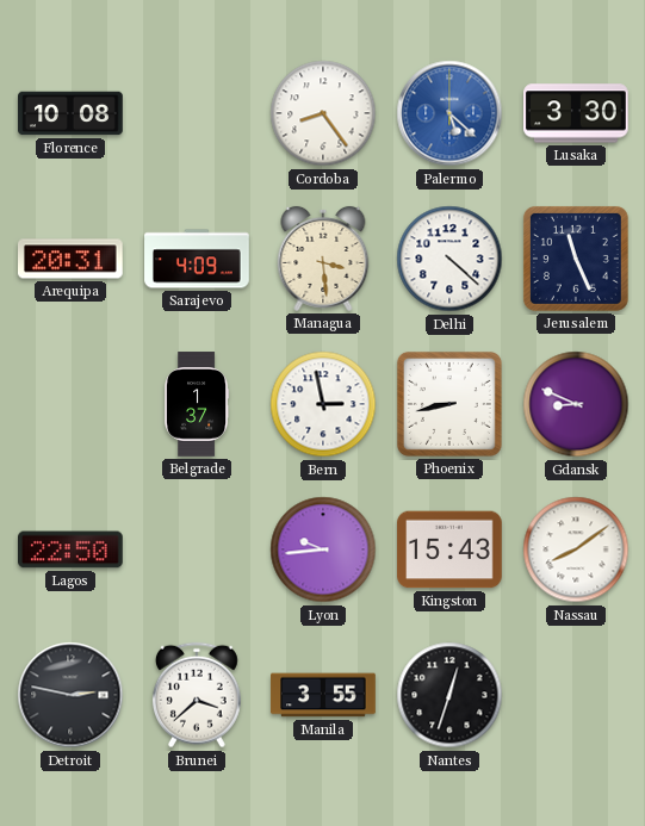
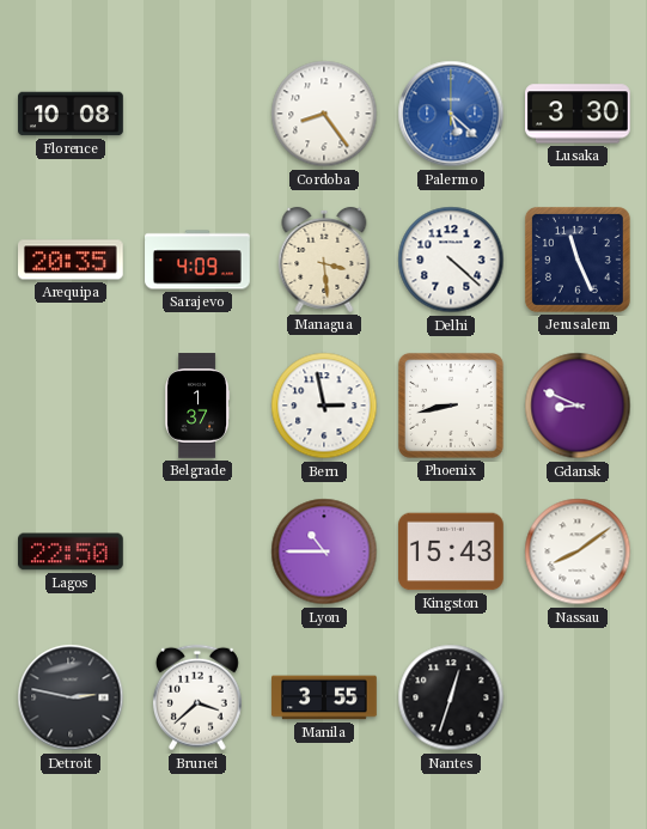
Arequipa: 20:31 -> 20:35
Lyon: 9:44 -> 10:45
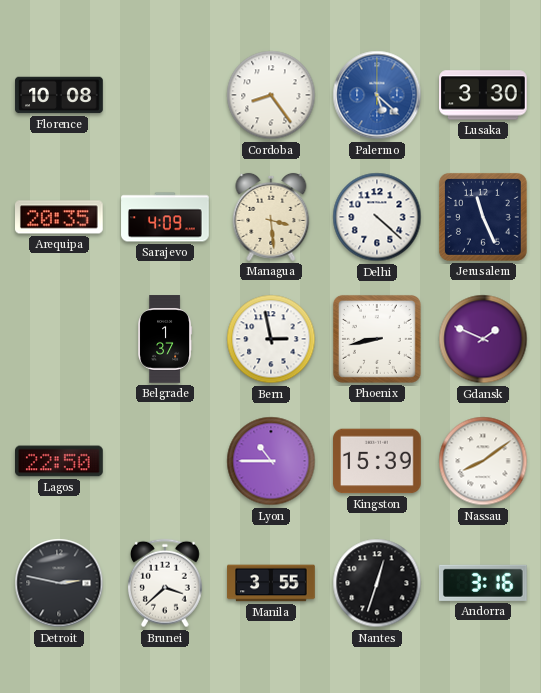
Gdansk: 8:49 -> 1:49
Kingston: 15:43 -> 15:39
Andorra: none -> 3:16
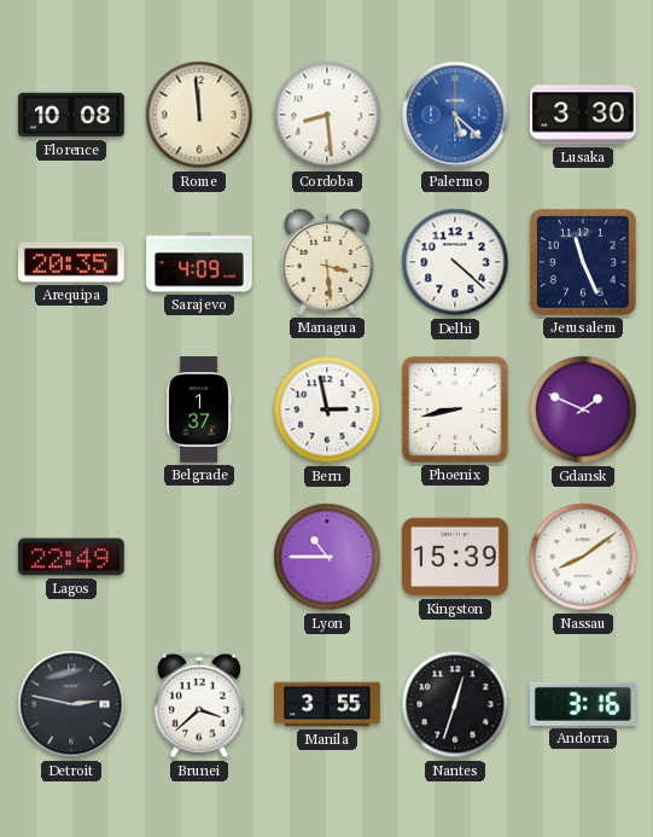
Rome: none -> 11:59
Cordoba: 8:24 -> 8:29
Lagos: 22:50 -> 22:49
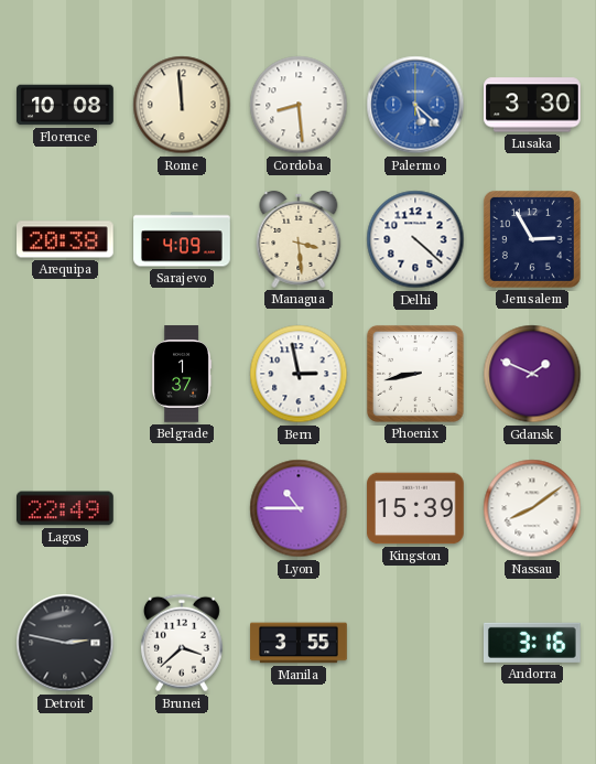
Arequipa: 20:35 -> 20:38
Jerusalem: 11:26 -> 2:55
Nantes: 12:33 -> none
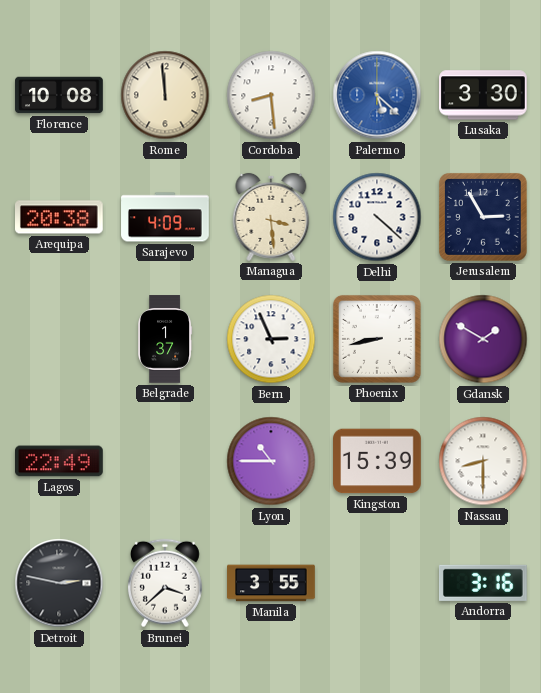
Bern: 2:58 -> 2:56
Gdansk: 1:49 -> 1:50
Nassau: 8:09 -> 8:30
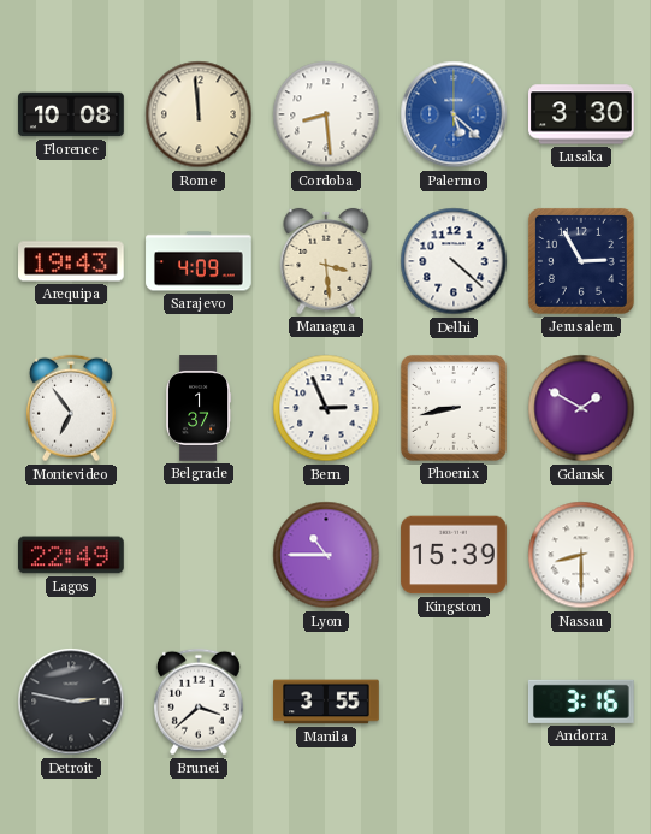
Arequipa: 20:38 -> 19:43
Montevideo: none -> 6:54
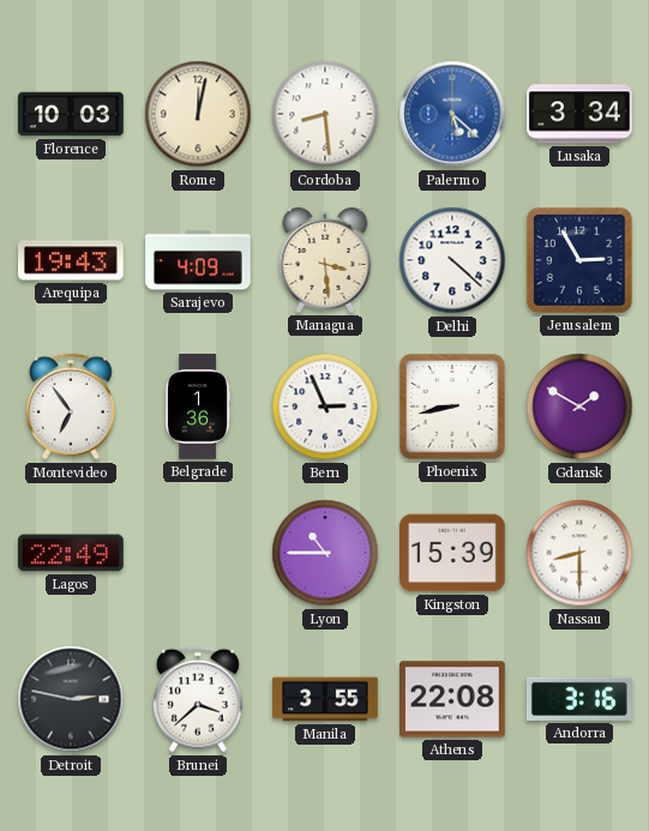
Florence: 10:08 -> 10:03
Rome: 11:59 -> 12:02
Lusaka: 3:30 -> 3:34
Belgrade: 1:37 -> 1:36
Athens: none -> 22:08
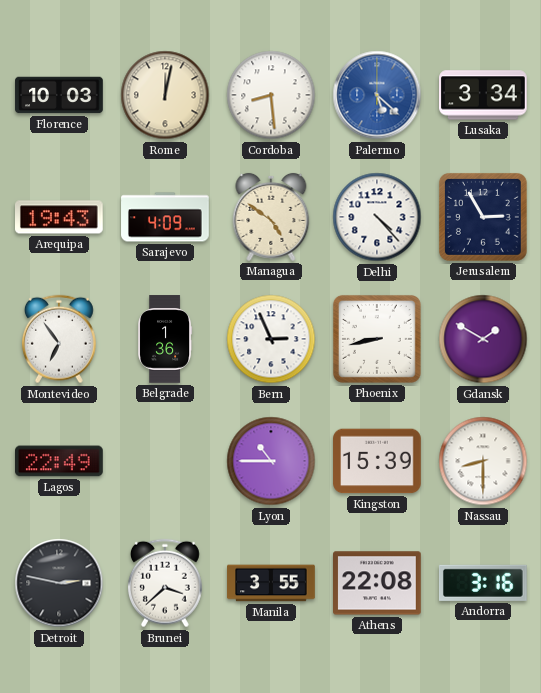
Managua: 3:29 -> 4:51
Delhi: 4:22 -> 4:23
